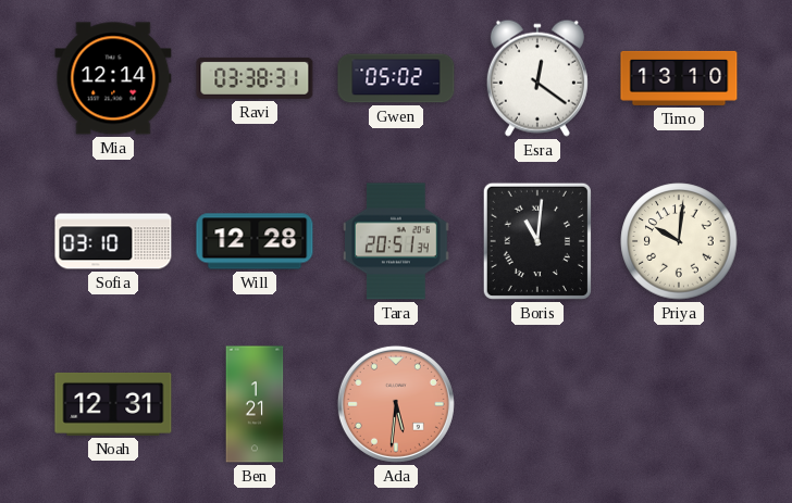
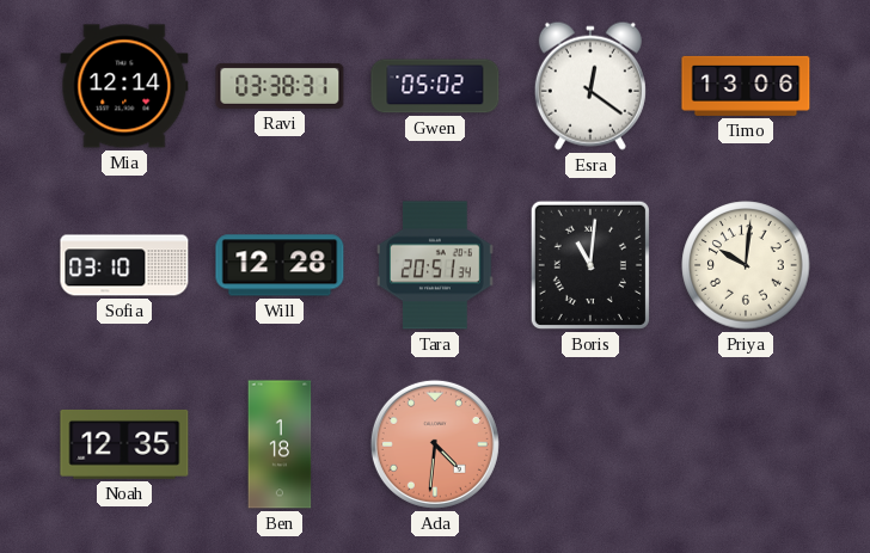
Timo: 13:10 -> 13:06
Noah: 12:31 -> 12:35
Ben: 1:21 -> 1:18
Ada: 5:31 -> 4:31
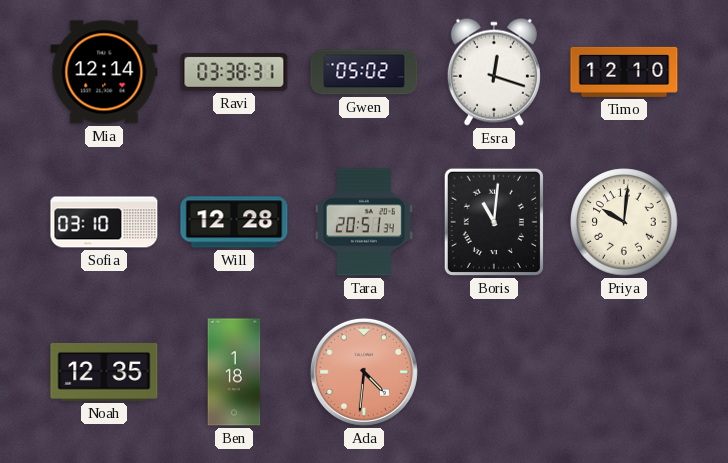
Esra: 12:21 -> 12:18
Timo: 13:06 -> 12:10
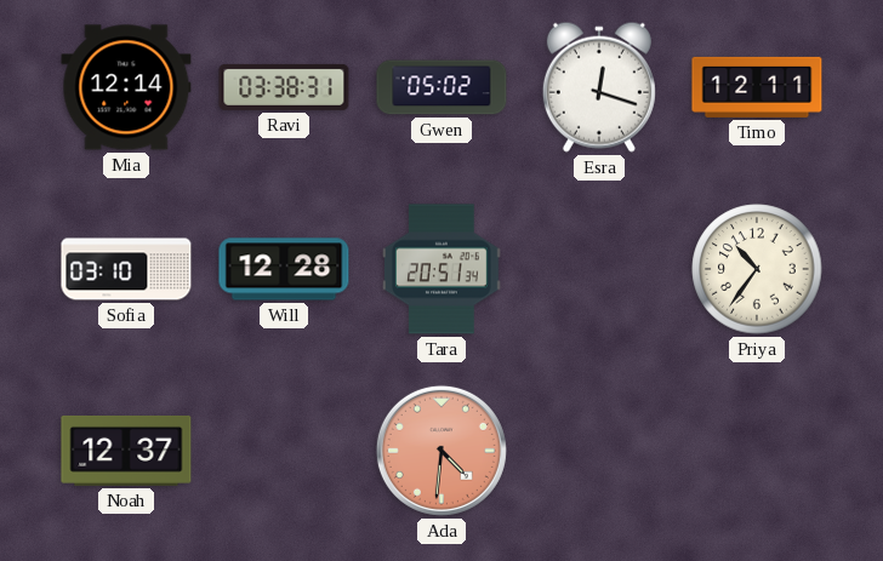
Timo: 12:10 -> 12:11
Boris: 11:01 -> none
Priya: 10:01 -> 10:36
Noah: 12:35 -> 12:37
Ben: 1:18 -> none
